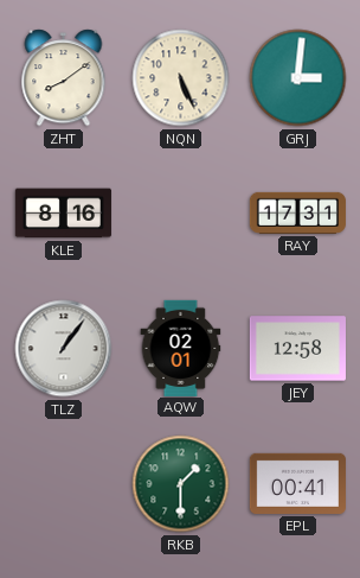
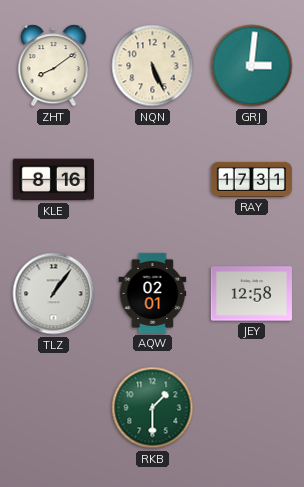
EPL: 00:41 -> none
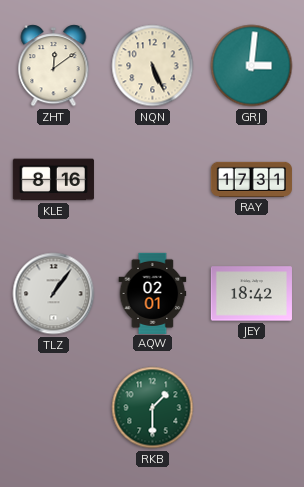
ZHT: 8:09 -> 12:09
JEY: 12:58 -> 18:42
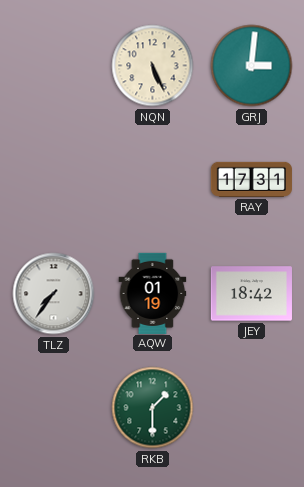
ZHT: 12:09 -> none
KLE: 8:16 -> none
TLZ: 1:06 -> 7:36
AQW: 02:01 -> 01:19
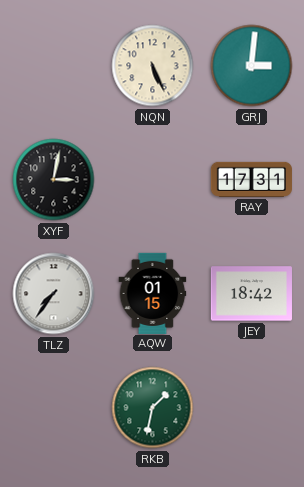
XYF: none -> 3:02
AQW: 01:19 -> 01:15
RKB: 1:30 -> 1:32
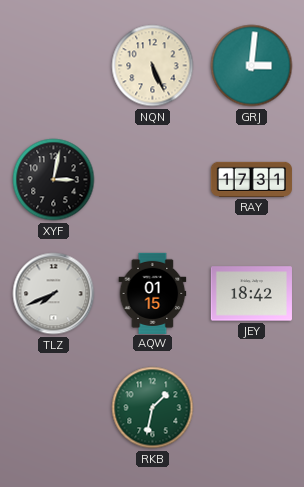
TLZ: 7:36 -> 7:41
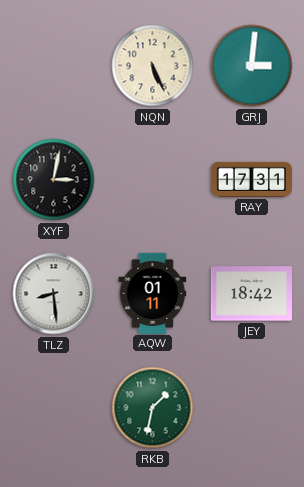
TLZ: 7:41 -> 8:29
AQW: 01:15 -> 01:11
